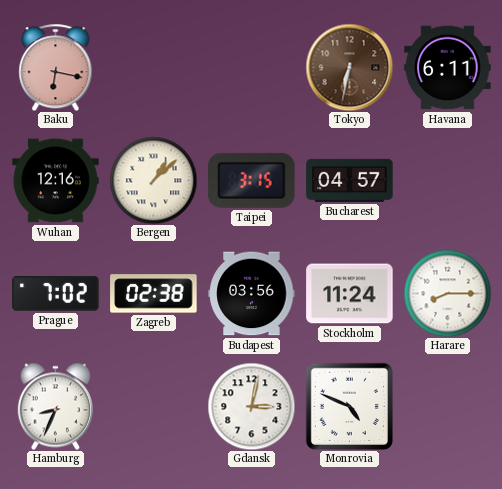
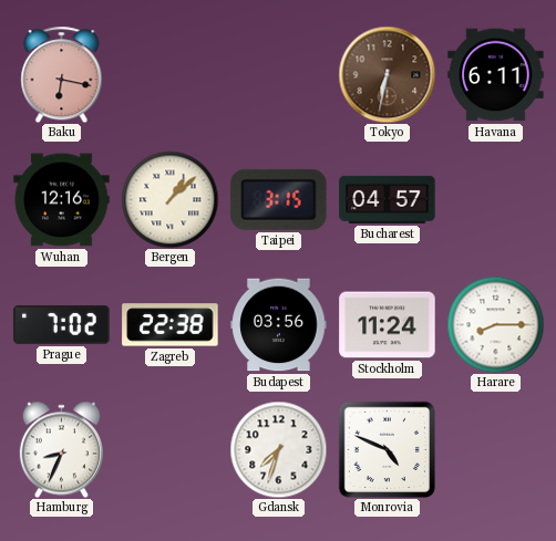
Zagreb: 02:38 -> 22:38
Gdansk: 3:02 -> 7:33
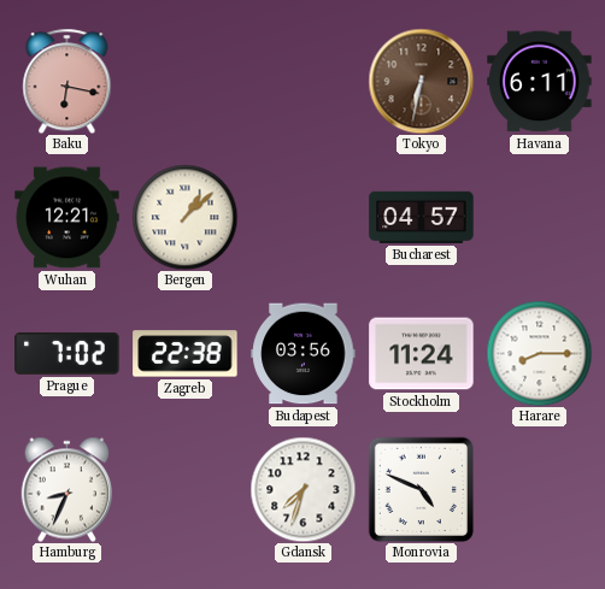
Wuhan: 12:16 -> 12:21
Taipei: 3:15 -> none
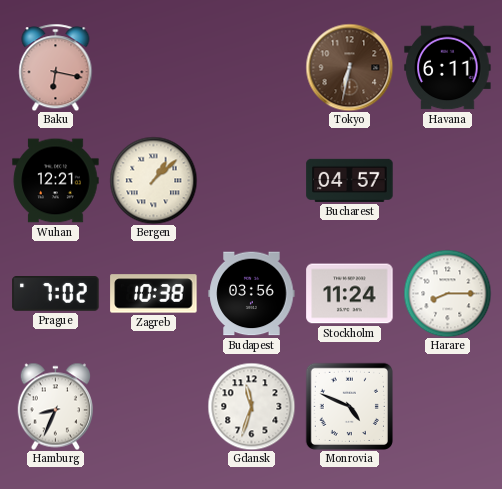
Zagreb: 22:38 -> 10:38
Gdansk: 7:33 -> 11:33
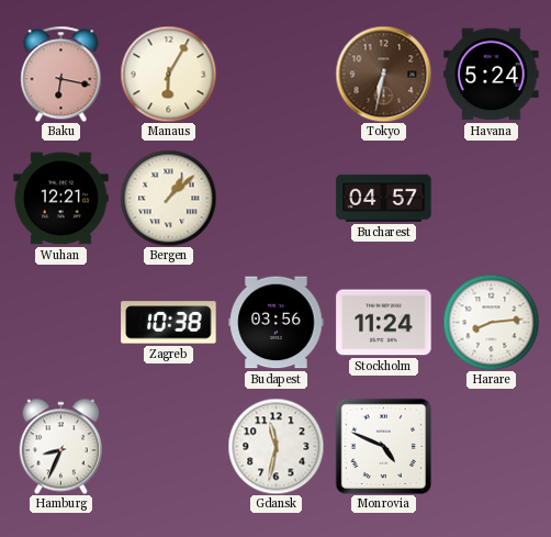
Manaus: none -> 6:05
Havana: 6:11 -> 5:24
Prague: 7:02 -> none
Harare: 8:15 -> 8:14
Gdansk: 11:33 -> 11:32
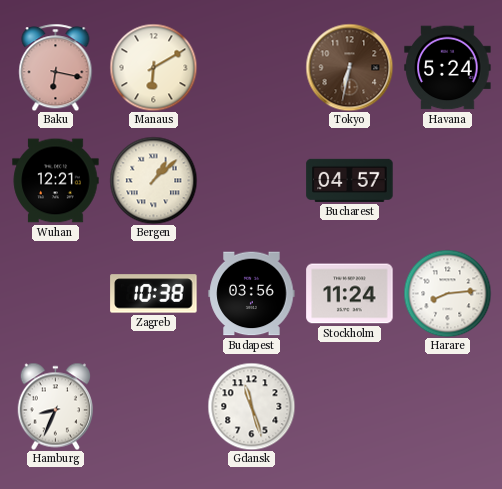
Manaus: 6:05 -> 6:10
Gdansk: 11:32 -> 11:27
Monrovia: 4:49 -> none
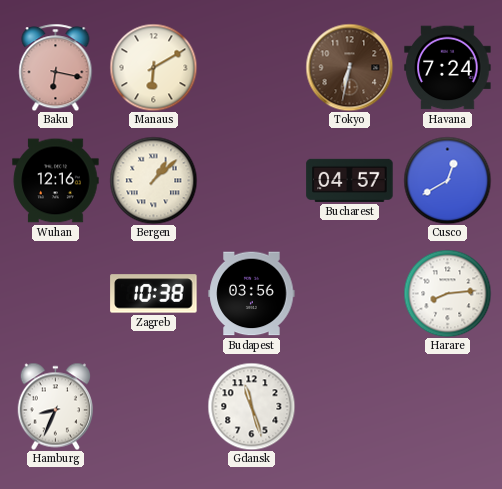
Havana: 5:24 -> 7:24
Wuhan: 12:21 -> 12:16
Cusco: none -> 12:40
Stockholm: 11:24 -> none
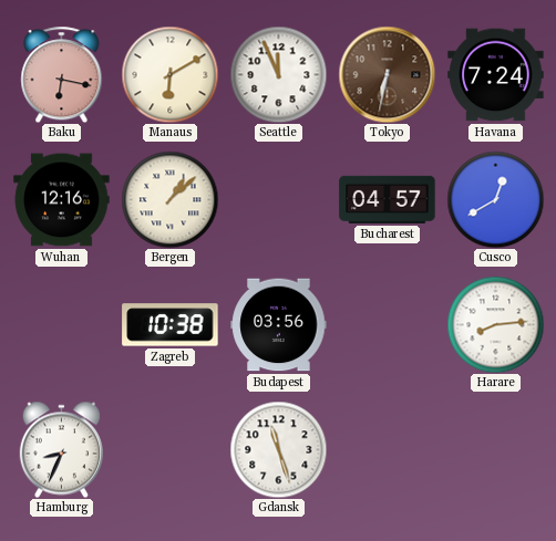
Seattle: none -> 11:56
